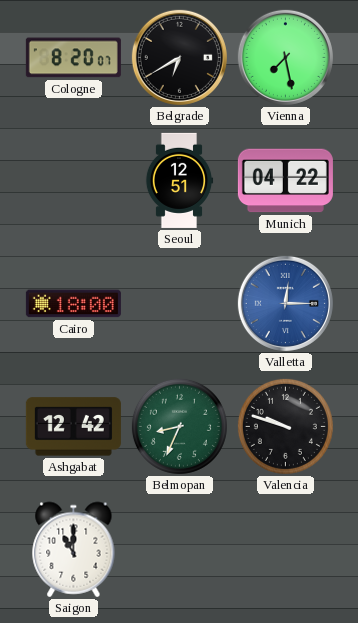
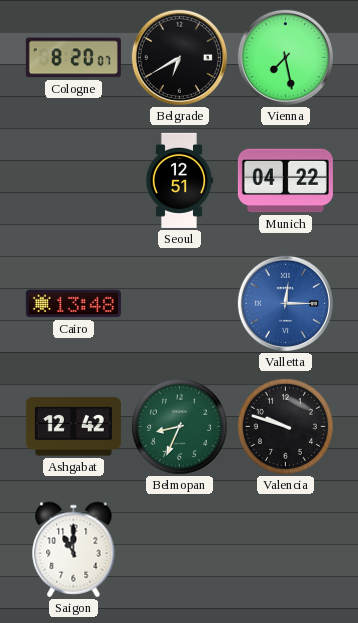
Cairo: 18:00 -> 13:48
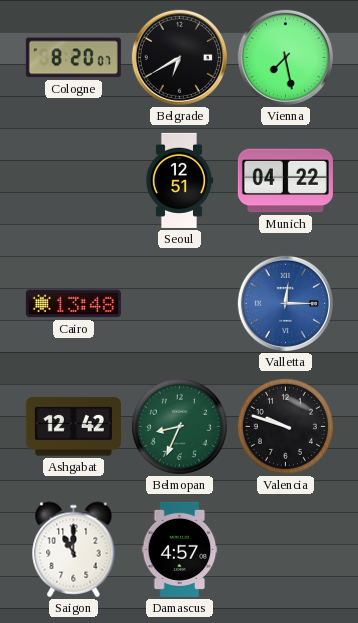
Damascus: none -> 4:57
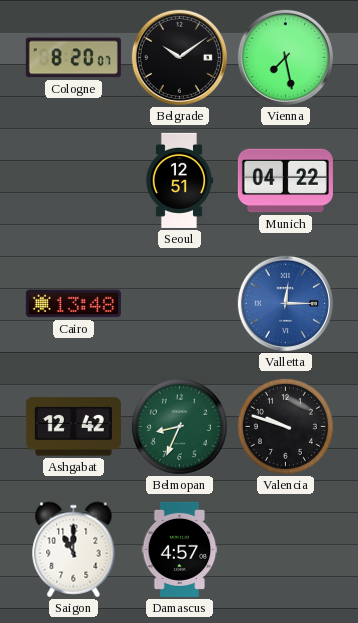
Belgrade: 6:40 -> 10:09
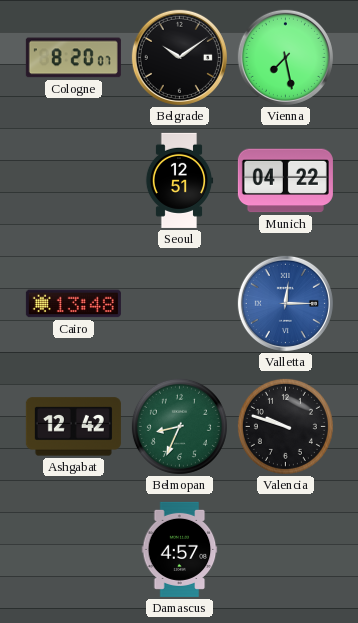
Saigon: 11:00 -> none
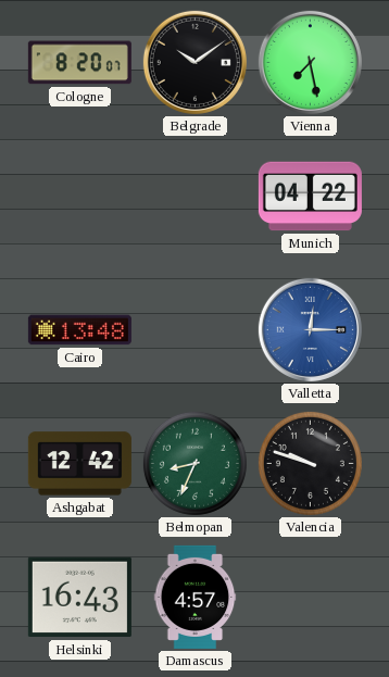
Seoul: 12:51 -> none
Helsinki: none -> 16:43
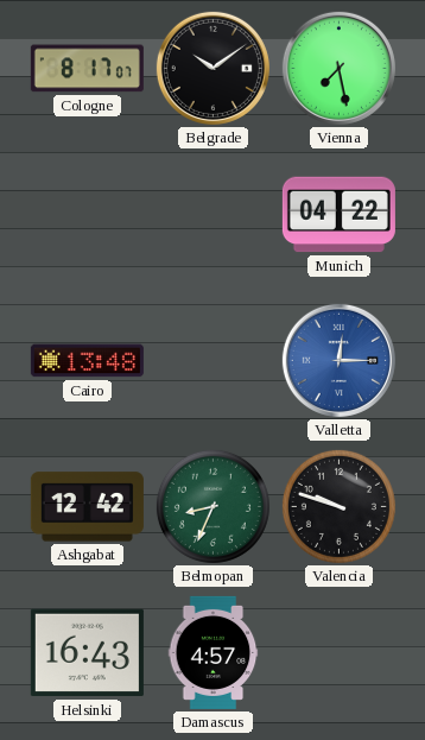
Cologne: 8:20 -> 8:17
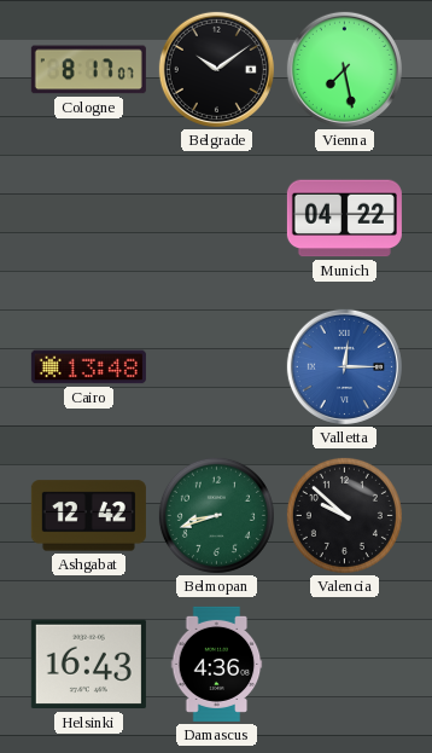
Belmopan: 8:34 -> 8:42
Valencia: 9:48 -> 9:52
Damascus: 4:57 -> 4:36
